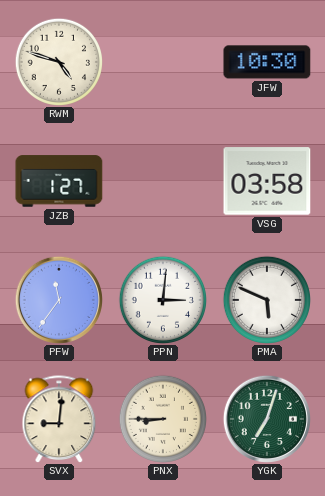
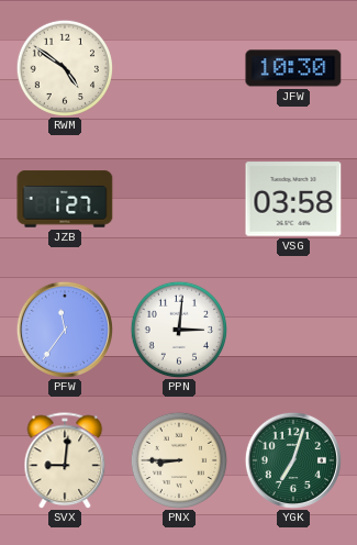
RWM: 4:48 -> 4:51
PMA: 5:49 -> none
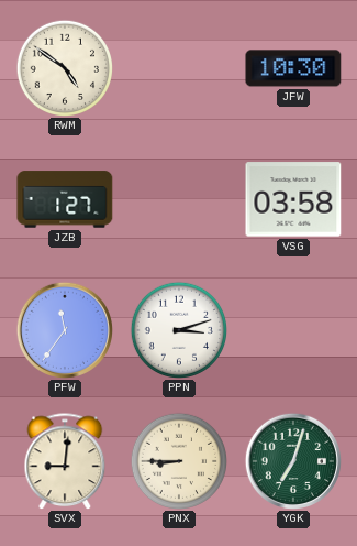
PPN: 3:01 -> 3:12
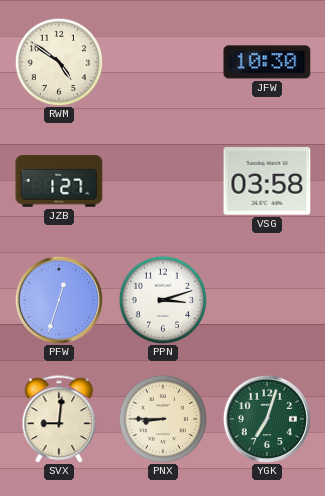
PFW: 11:36 -> 12:33
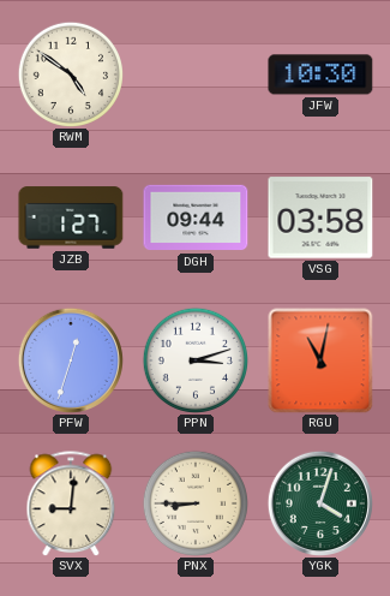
DGH: none -> 09:44
RGU: none -> 11:02
YGK: 7:03 -> 4:03
